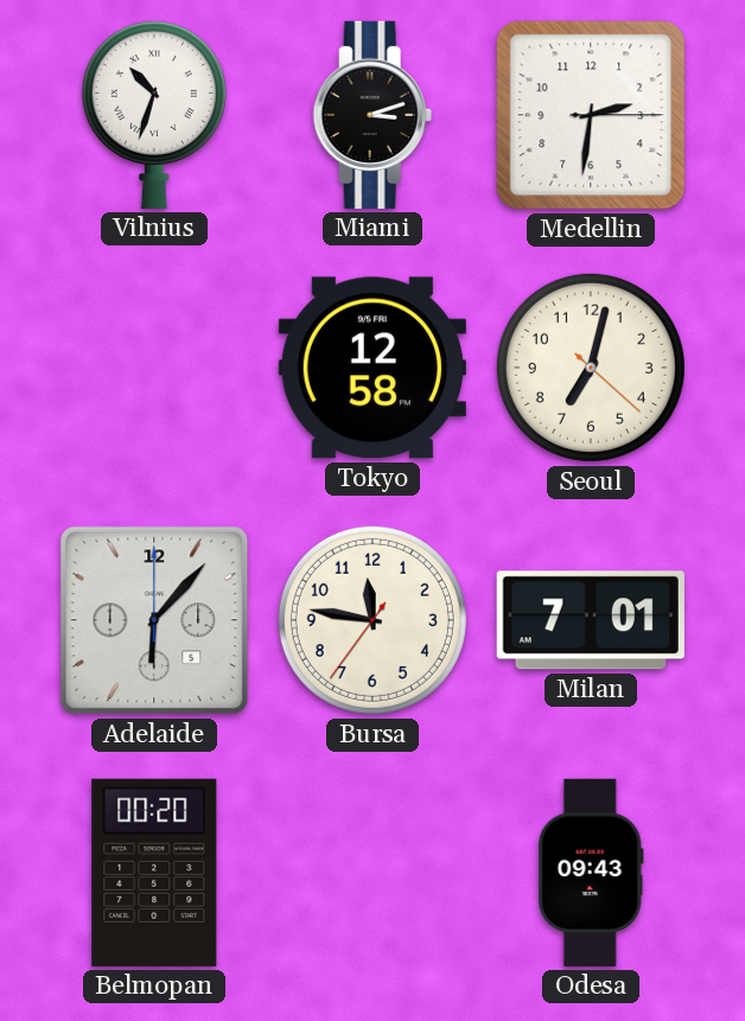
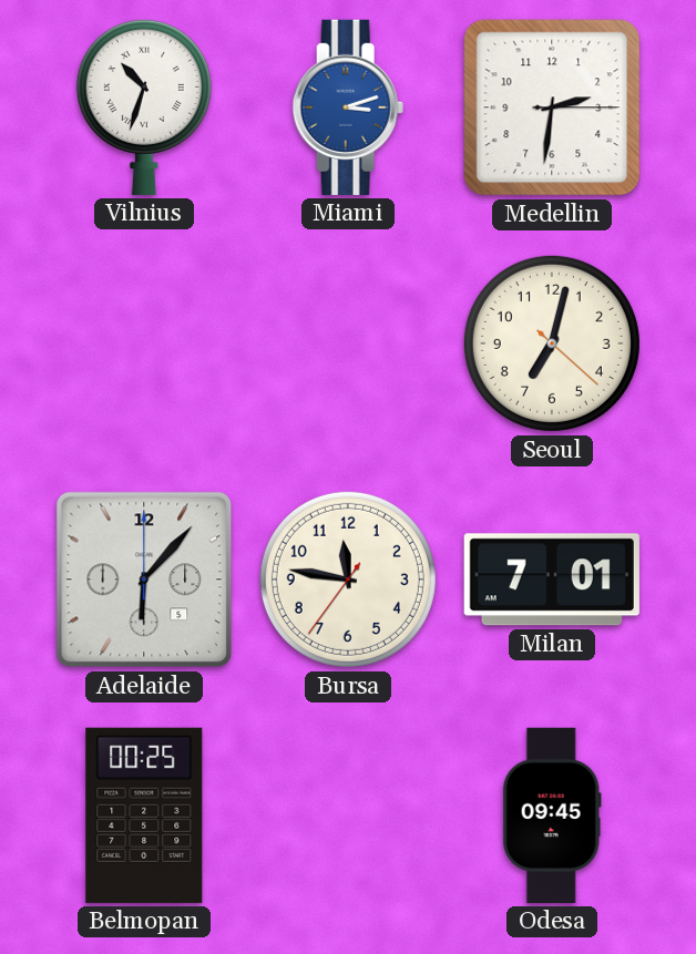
Miami dial: black -> blue
Tokyo: 12:58 -> none
Belmopan: 00:20 -> 00:25
Odesa: 09:43 -> 09:45
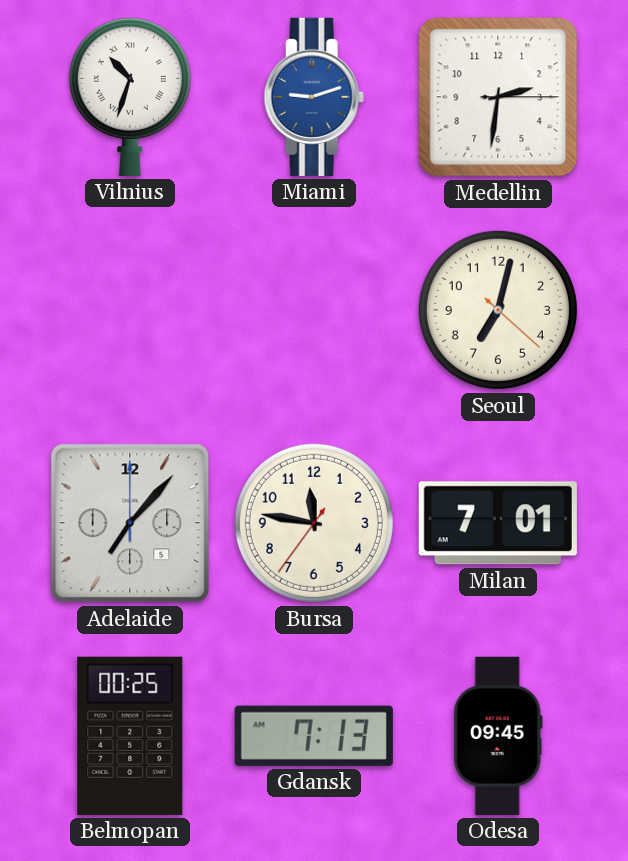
Miami: 3:12 -> 9:12
Adelaide: 6:07 -> 7:07
Gdansk: none -> 7:13
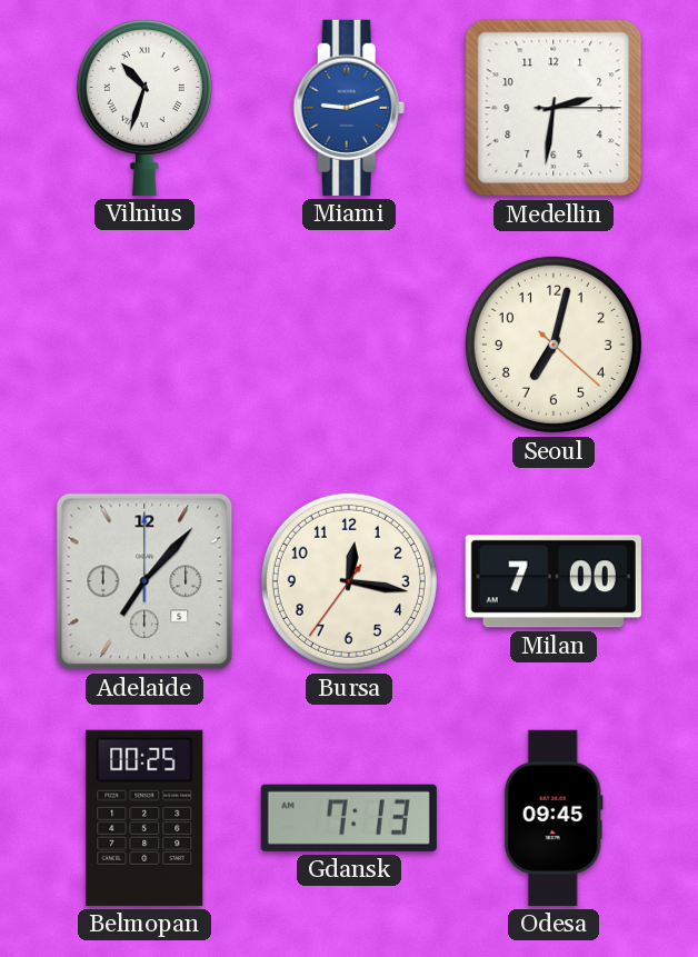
Bursa: 11:46 -> 12:16
Milan: 7:01 -> 7:00
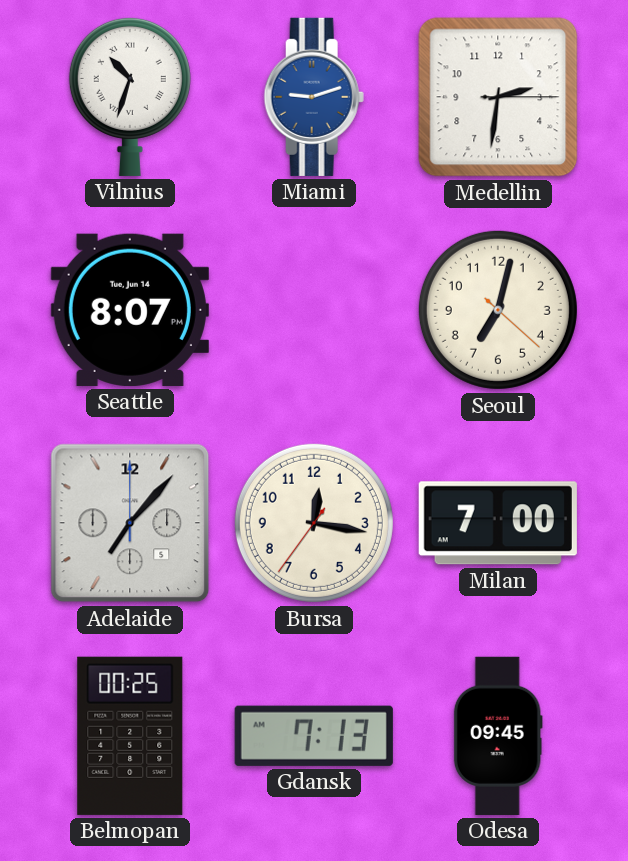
Seattle: none -> 8:07
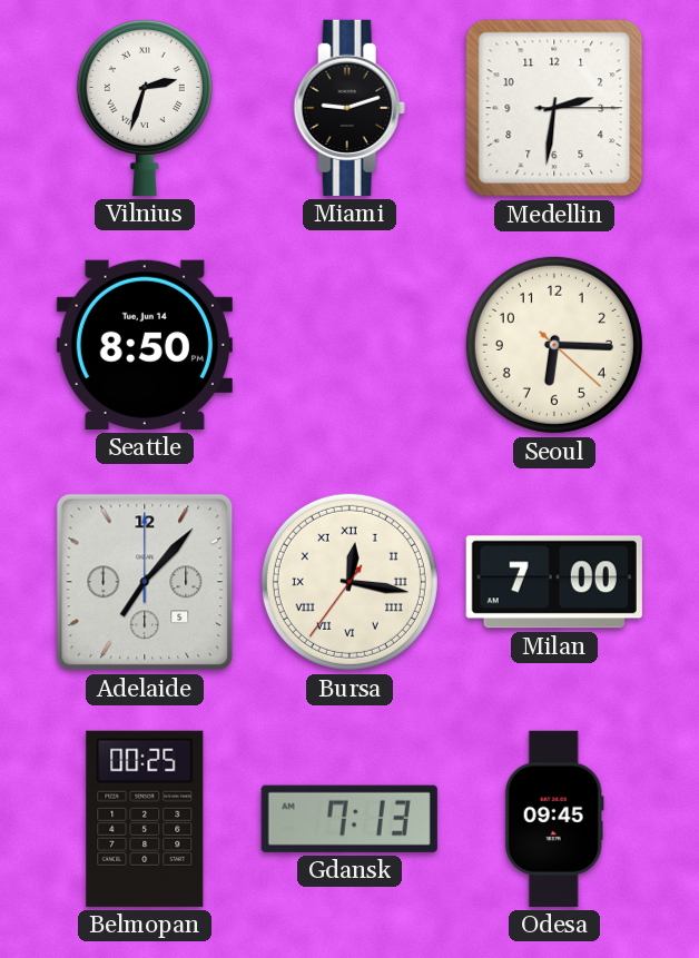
Vilnius: 10:33 -> 2:33
Miami dial: blue -> black
Seattle: 8:07 -> 8:50
Seoul: 7:02 -> 6:15
Bursa numerals: Arabic -> Roman
